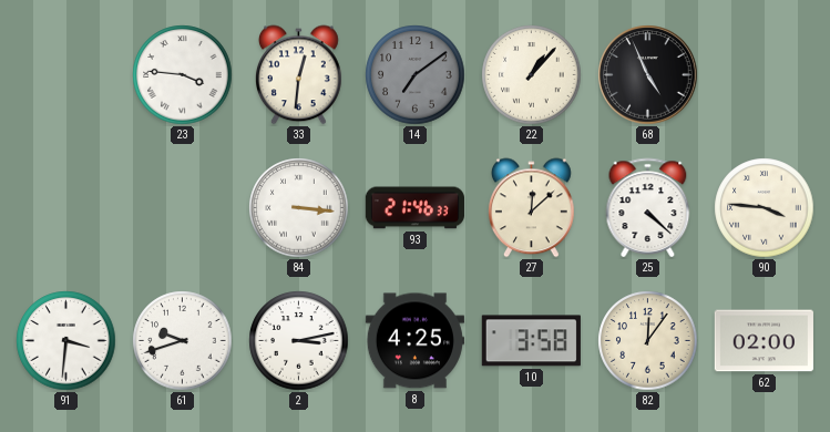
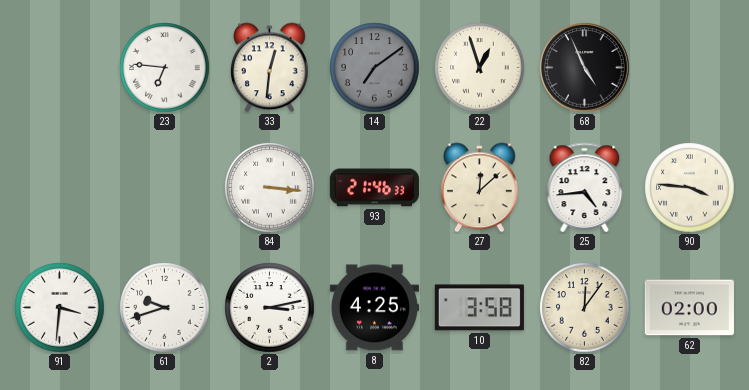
23: 3:46 -> 6:46
22: 1:07 -> 12:57
25: 4:22 -> 4:44
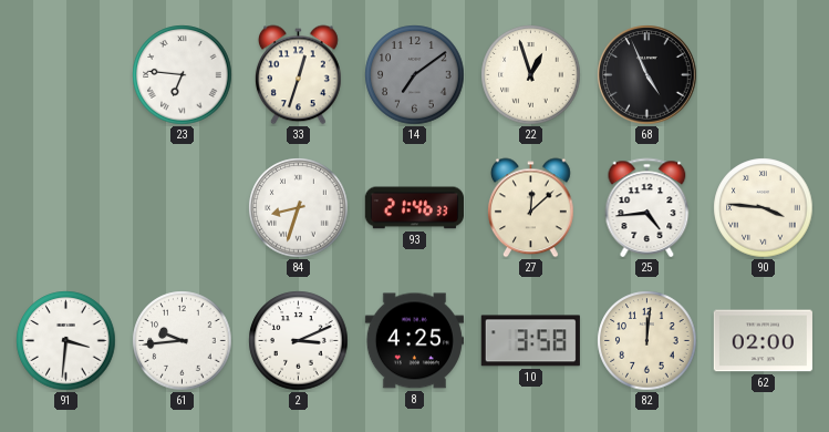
33: 12:31 -> 12:33
84: 3:16 -> 8:33
61: 9:42 -> 9:44
2: 3:13 -> 3:11
82: 12:06 -> 12:01
